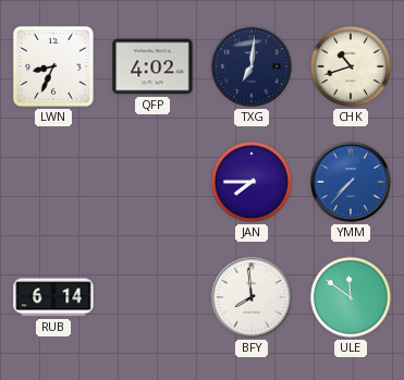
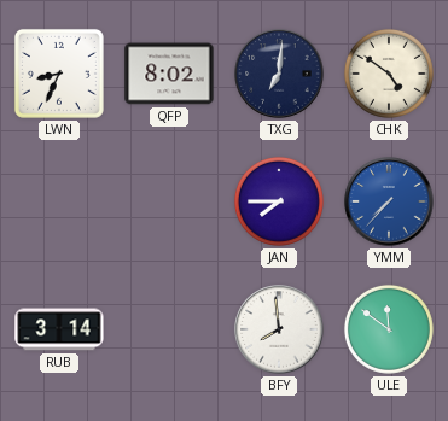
QFP: 4:02 -> 8:02
CHK: 10:42 -> 4:51
RUB: 6:14 -> 3:14
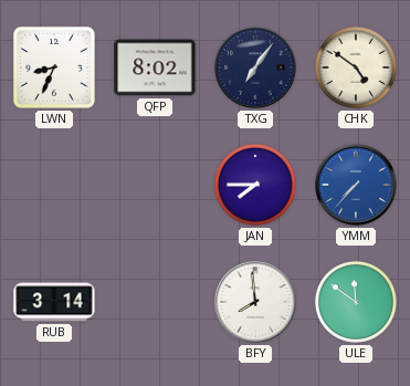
TXG: 7:01 -> 7:06
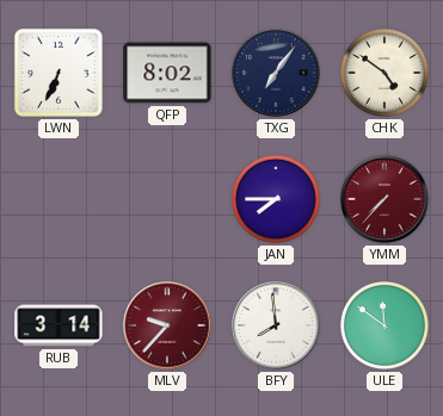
LWN: 8:34 -> 6:34
YMM dial: blue -> burgundy
MLV: none -> 9:37
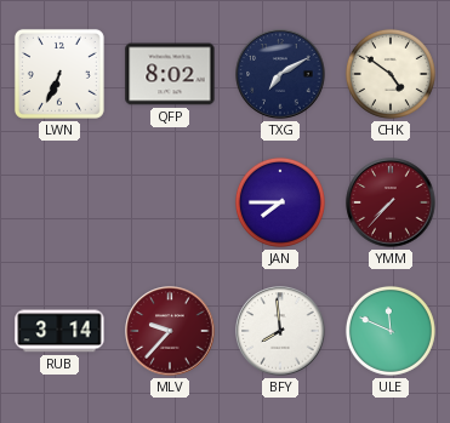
TXG: 7:06 -> 7:10
ULE: 11:51 -> 11:49
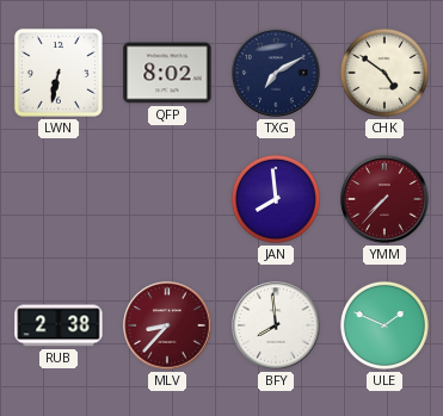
LWN: 6:34 -> 6:32
JAN: 7:45 -> 7:59
RUB: 3:14 -> 2:38
MLV: 9:37 -> 8:37
ULE: 11:49 -> 1:49
